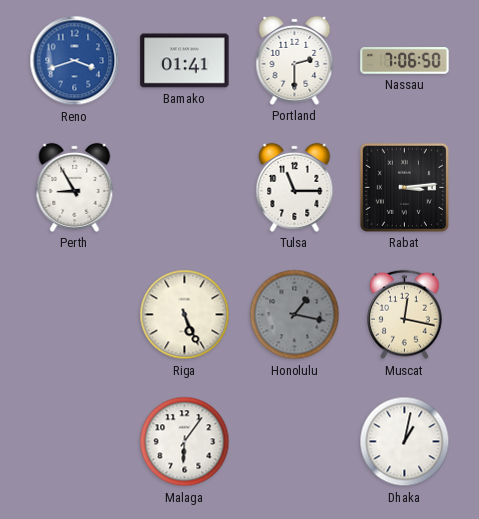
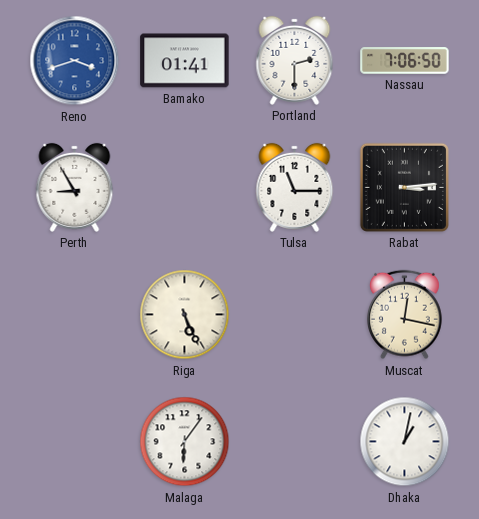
Honolulu: 1:17 -> none
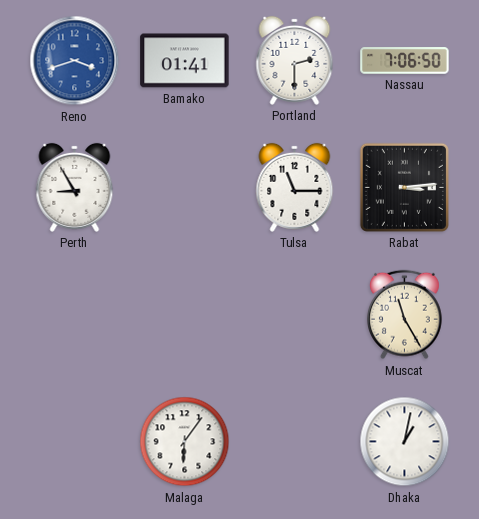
Riga: 5:26 -> none
Muscat: 12:17 -> 11:25
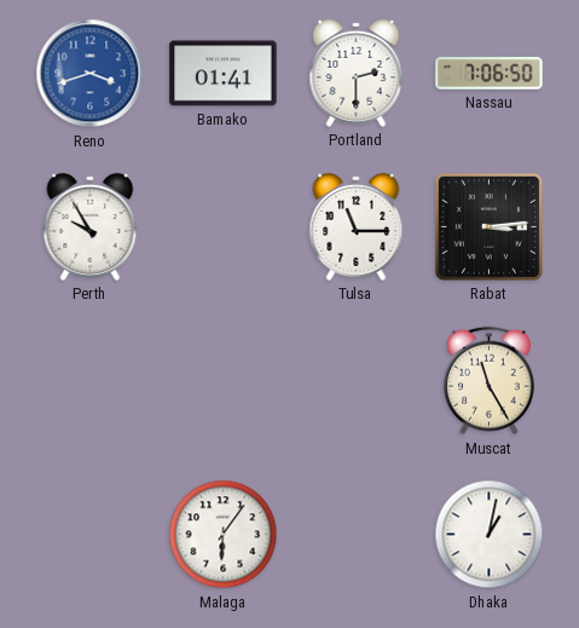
Perth: 8:55 -> 9:55
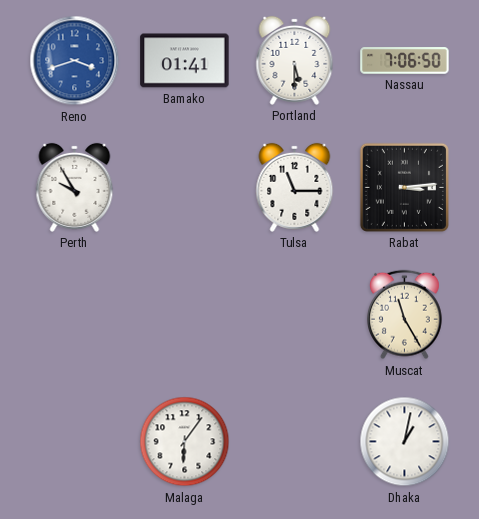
Portland: 2:30 -> 5:30
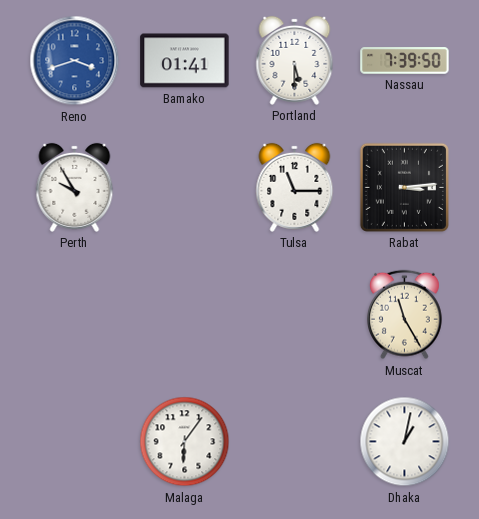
Nassau: 7:06 -> 7:39
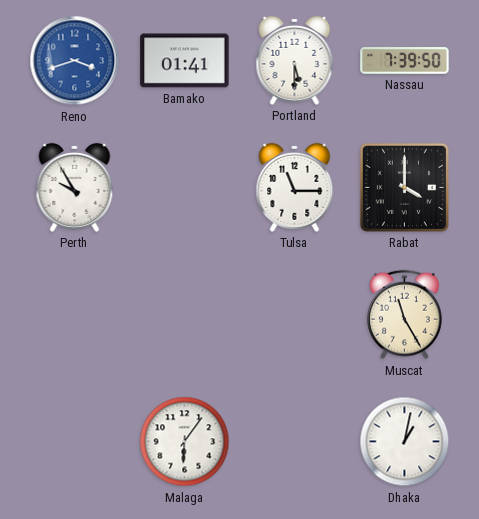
Rabat: 3:14 -> 4:00
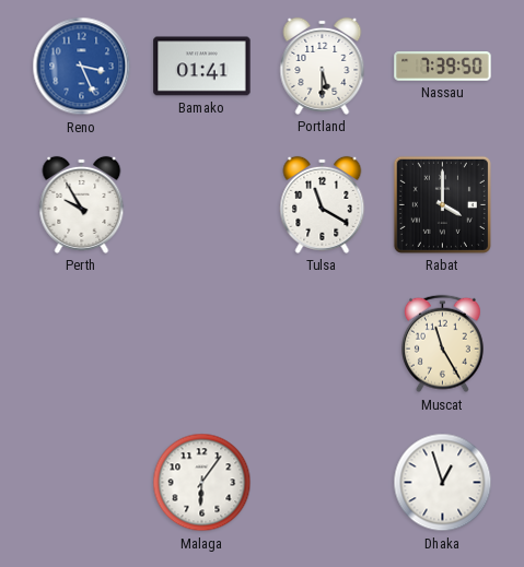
Reno: 3:42 -> 3:26
Tulsa: 11:15 -> 11:20
Dhaka: 1:02 -> 12:57
